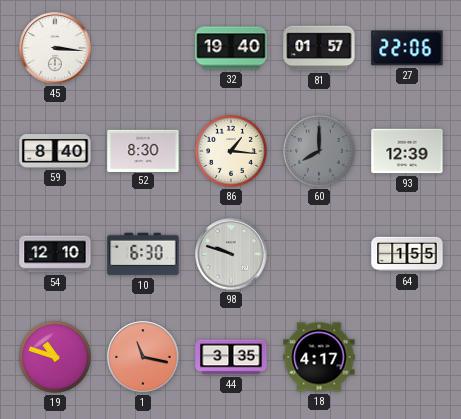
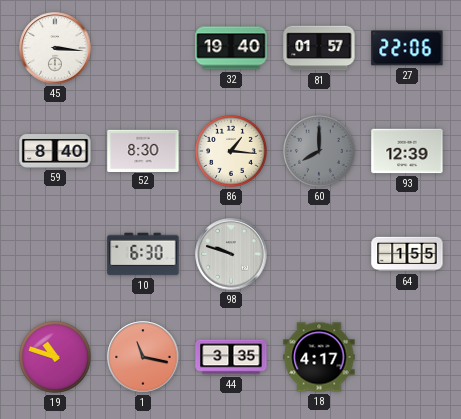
54: 12:10 -> none
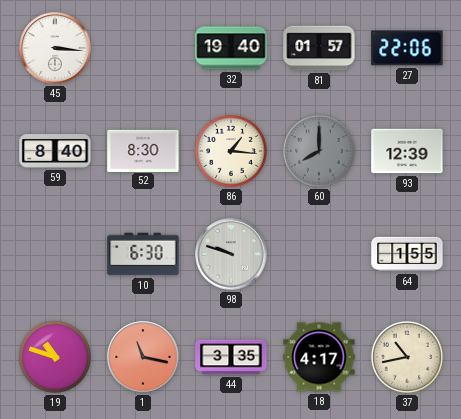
37: none -> 10:43
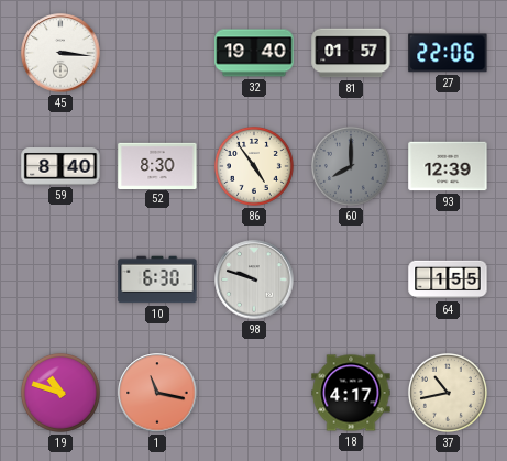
86: 1:16 -> 4:54
44: 3:35 -> none
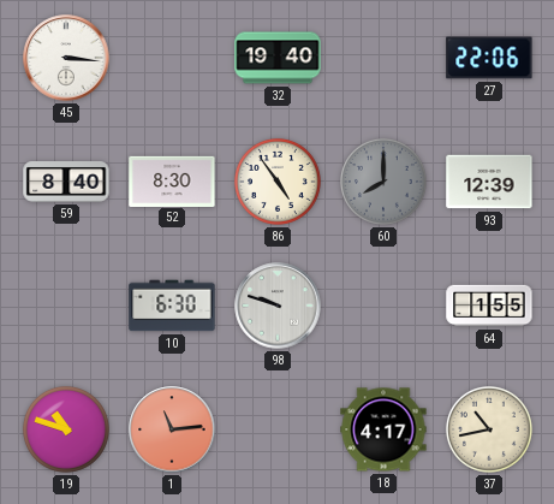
81: 01:57 -> none
1: 11:17 -> 11:14
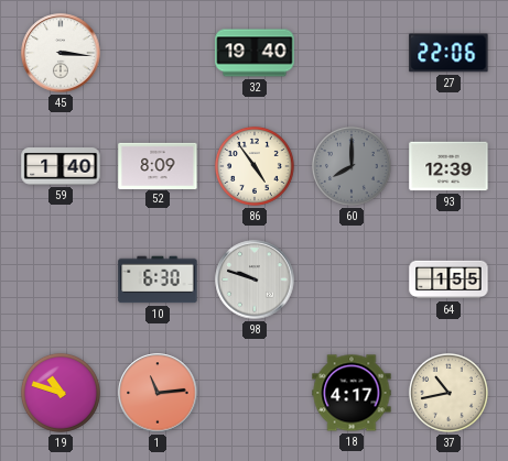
59: 8:40 -> 1:40
52: 8:30 -> 8:09
